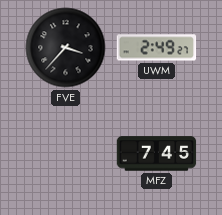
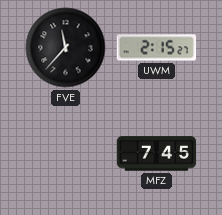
FVE: 3:37 -> 11:37
UWM: 2:49 -> 2:15
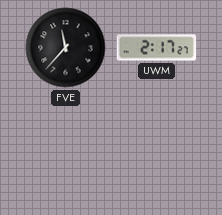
UWM: 2:15 -> 2:17
MFZ: 7:45 -> none
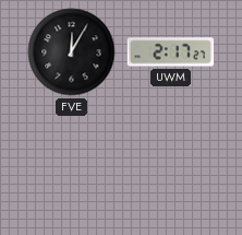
FVE: 11:37 -> 12:05
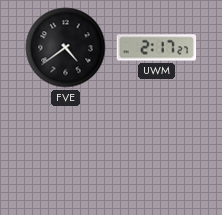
FVE: 12:05 -> 4:39
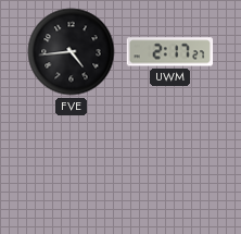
FVE: 4:39 -> 4:44
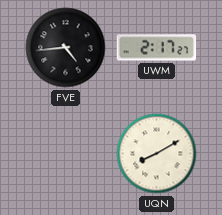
UQN: none -> 8:10
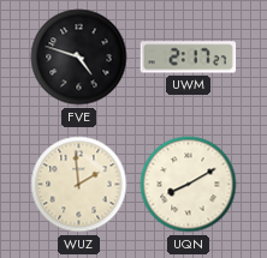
FVE: 4:44 -> 4:48
WUZ: none -> 1:59
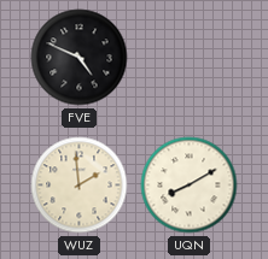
FVE: 4:48 -> 4:49
UWM: 2:17 -> none
